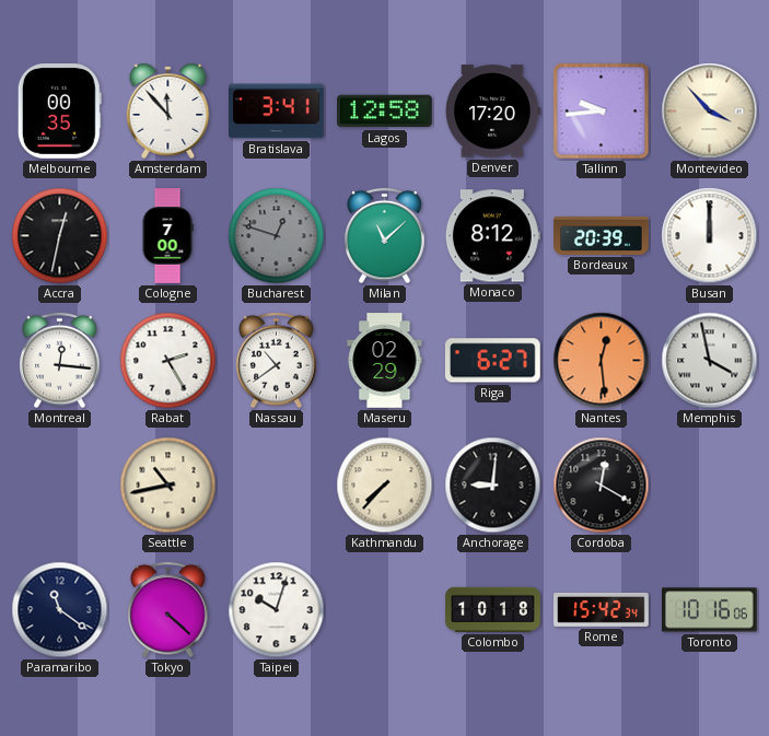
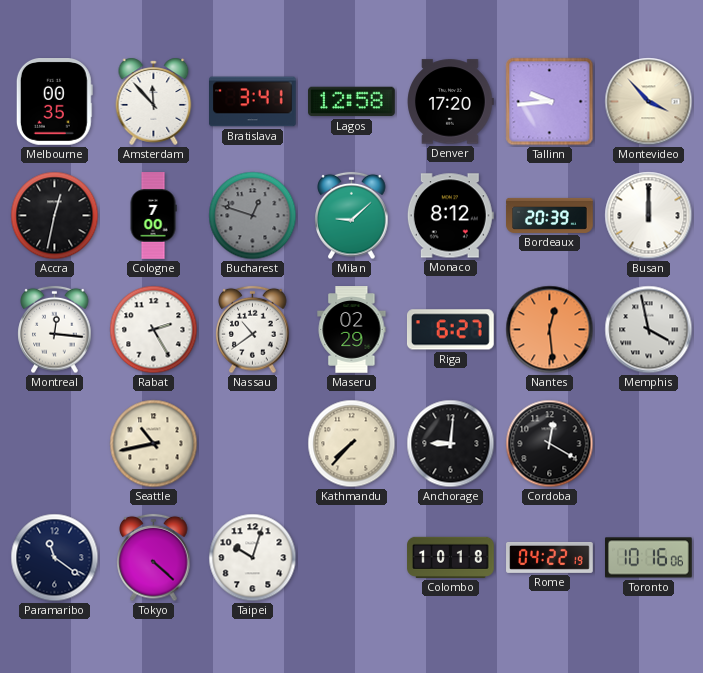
Milan: 11:08 -> 9:08
Rome: 15:42 -> 04:22
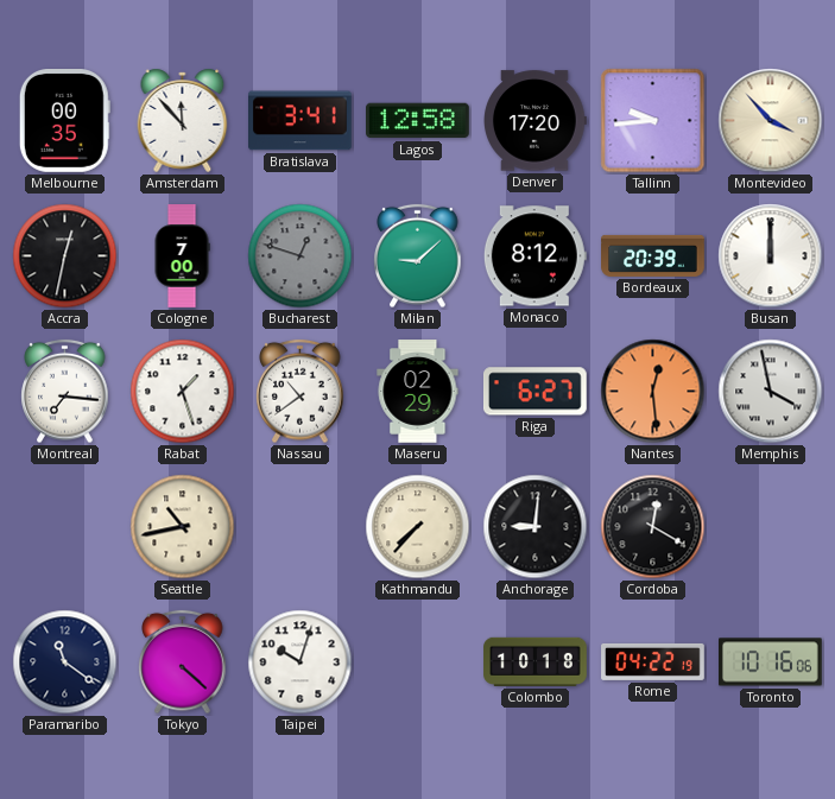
Montreal: 12:16 -> 7:16
Rabat: 2:25 -> 1:27
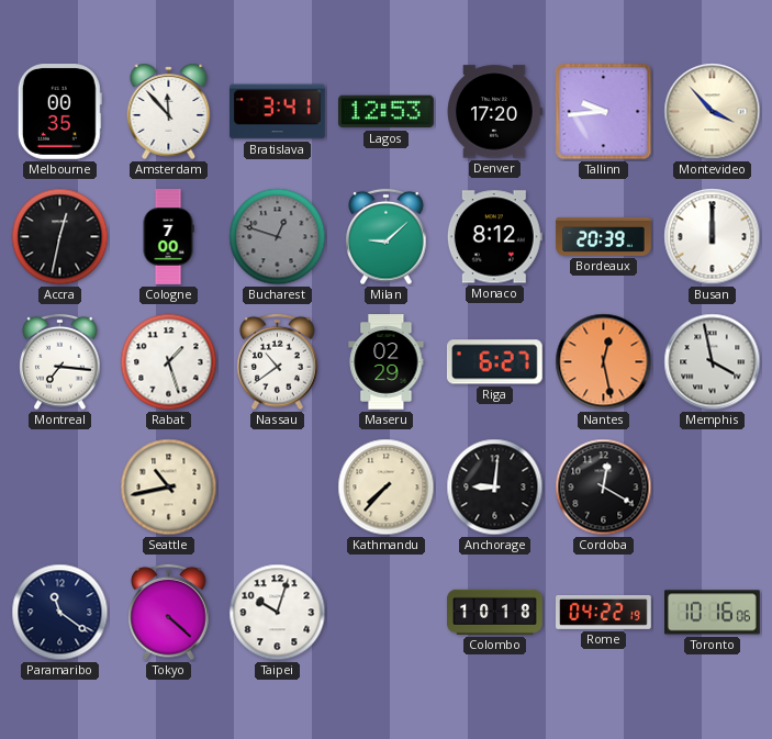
Lagos: 12:58 -> 12:53
Nantes: 12:29 -> 12:28
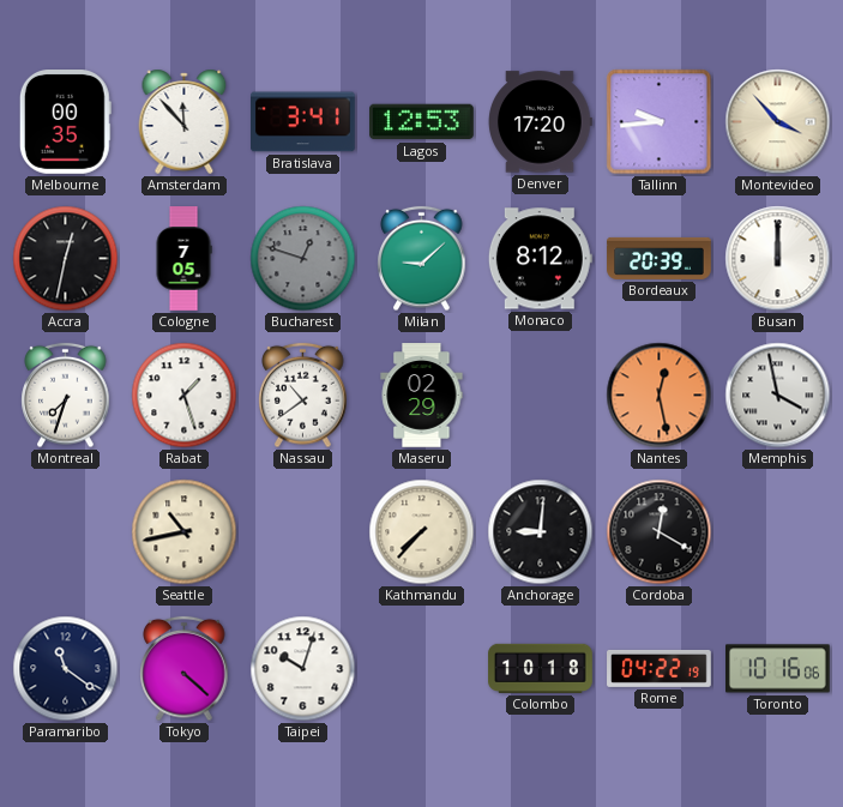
Cologne: 7:00 -> 7:05
Montreal: 7:16 -> 7:33
Riga: 6:27 -> none
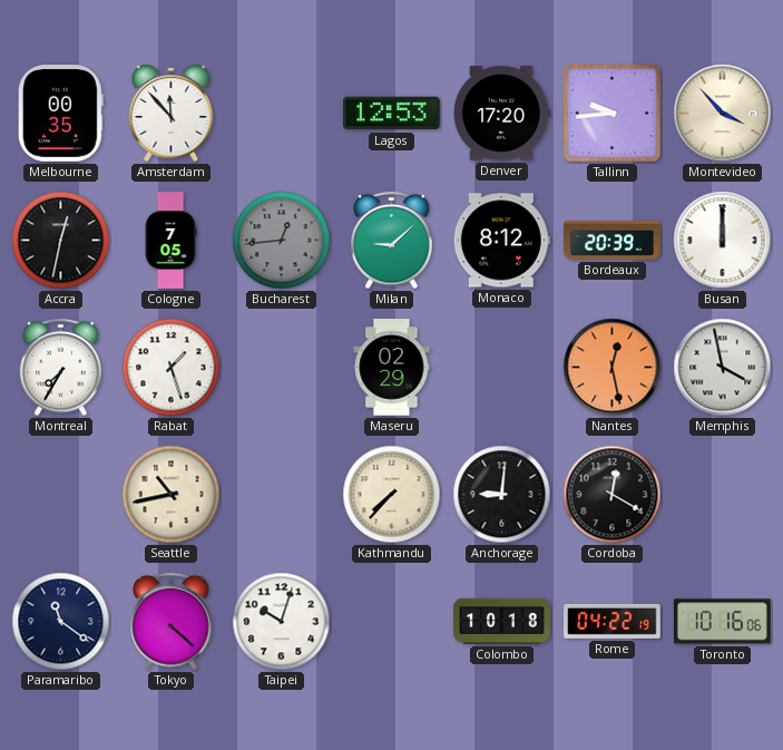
Bratislava: 3:41 -> none
Bucharest: 12:48 -> 12:44
Montreal: 7:33 -> 7:35
Nassau: 10:39 -> none
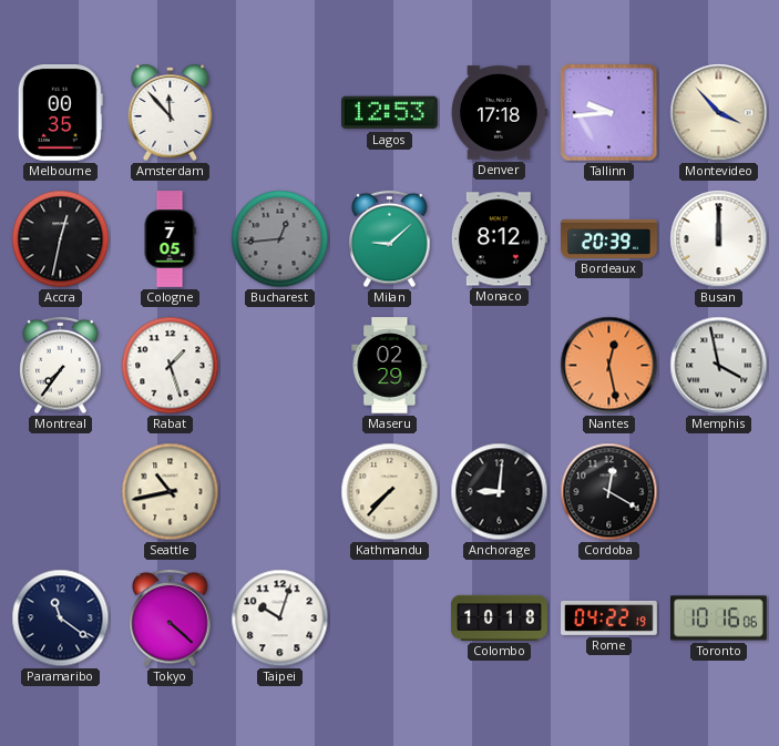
Denver: 17:20 -> 17:18
Montreal: 7:35 -> 7:36
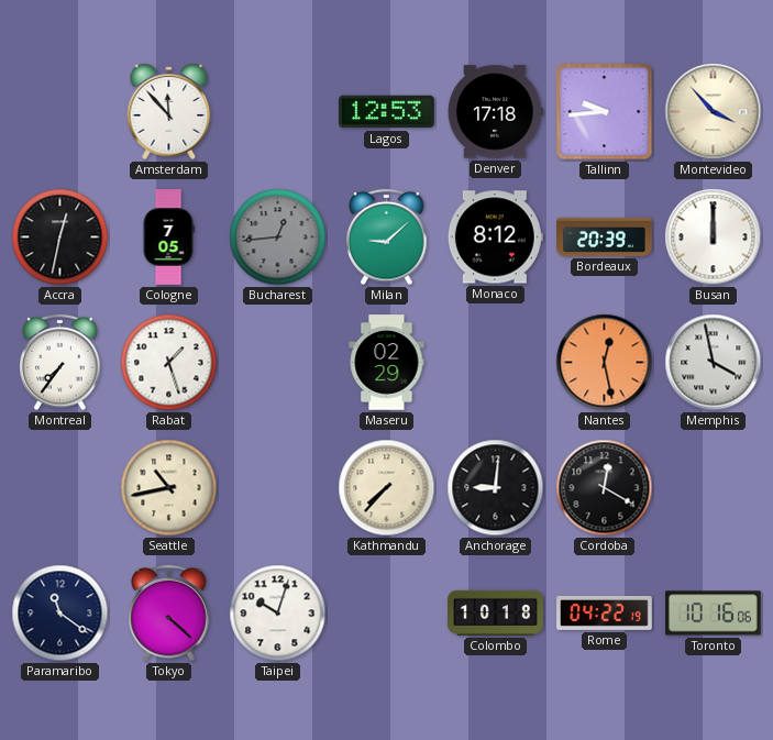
Melbourne: 00:35 -> none
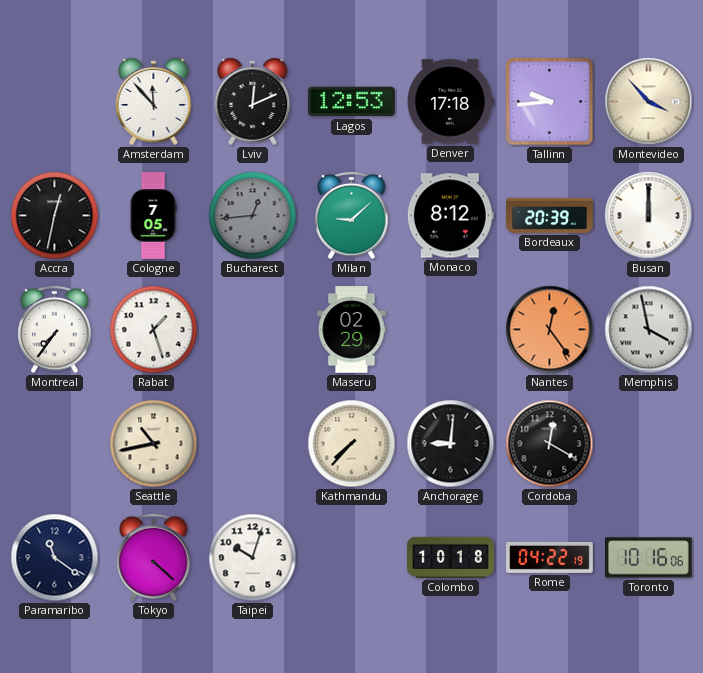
Lviv: none -> 12:11
Nantes: 12:28 -> 12:24
